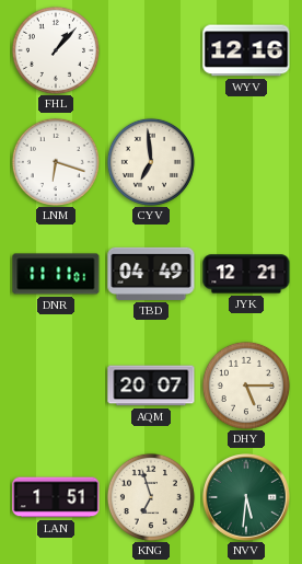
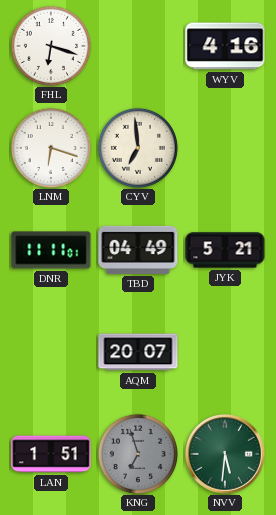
FHL: 1:07 -> 6:18
WYV: 12:16 -> 4:16
JYK: 12:21 -> 5:21
DHY: 5:15 -> none
KNG dial: cream -> grey
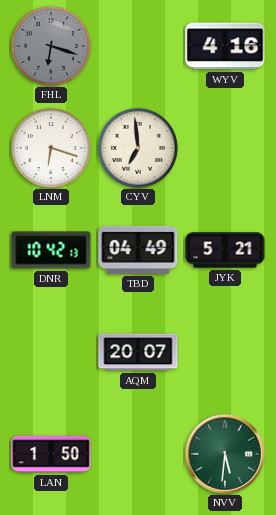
FHL dial: white -> grey
DNR: 11:11 -> 10:42
LAN: 1:51 -> 1:50
KNG: 6:57 -> none
